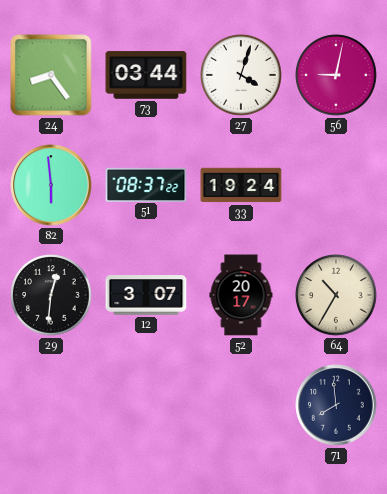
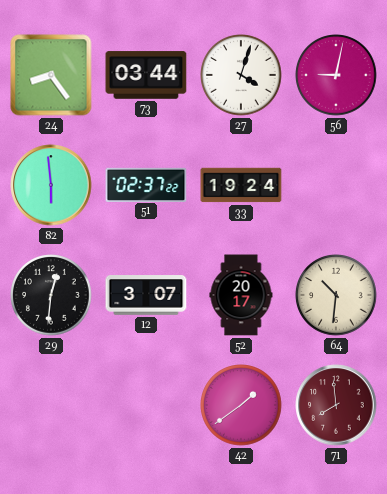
51: 08:37 -> 02:37
64: 10:35 -> 10:31
42: none -> 1:39
71 dial: navy -> burgundy
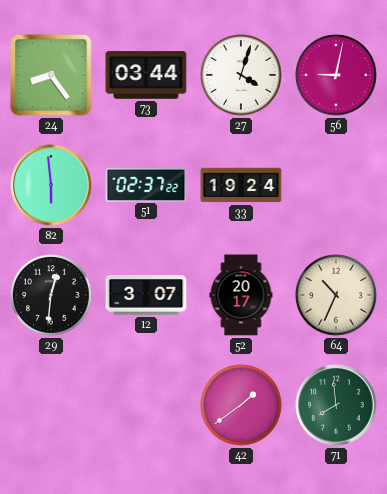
64: 10:31 -> 10:34
71 dial: burgundy -> green
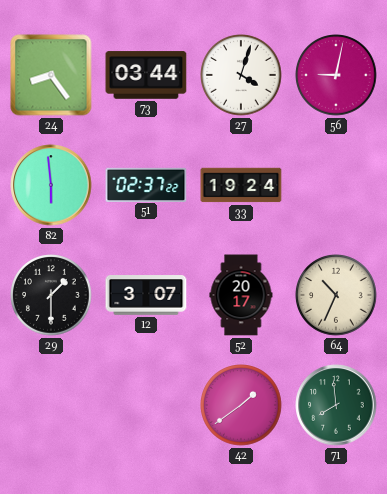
29: 12:31 -> 1:30
